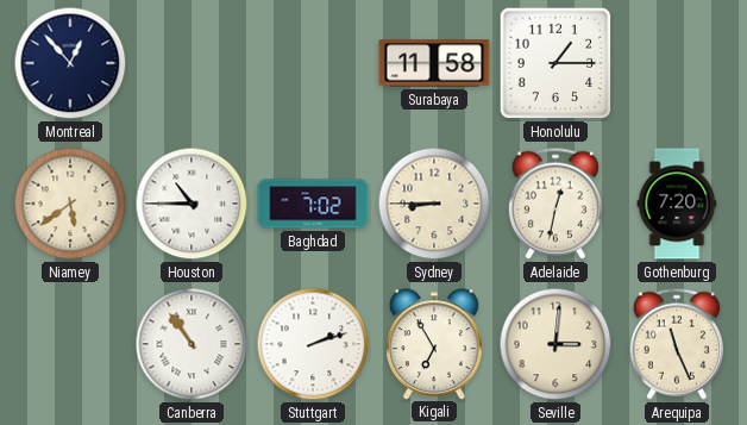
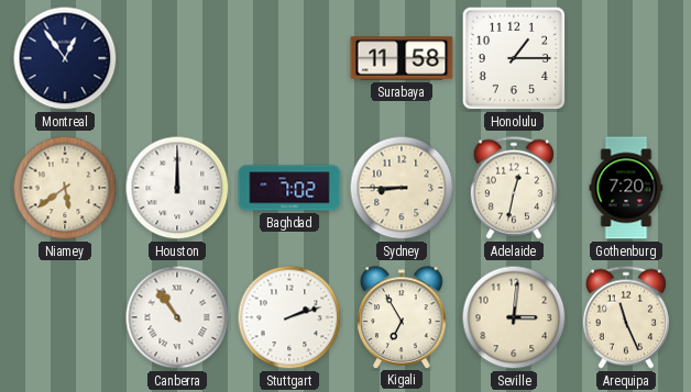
Montreal: 12:53 -> 12:54
Houston: 10:45 -> 12:00
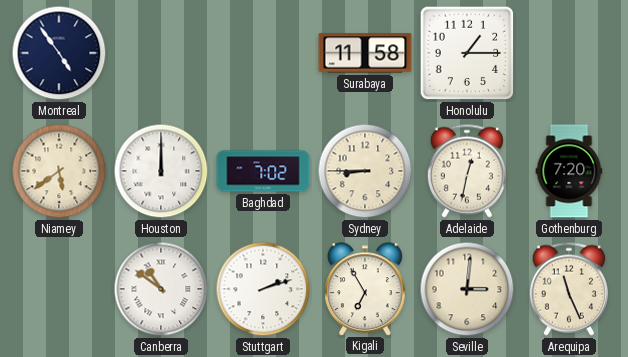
Montreal: 12:54 -> 4:54
Canberra: 10:54 -> 10:51
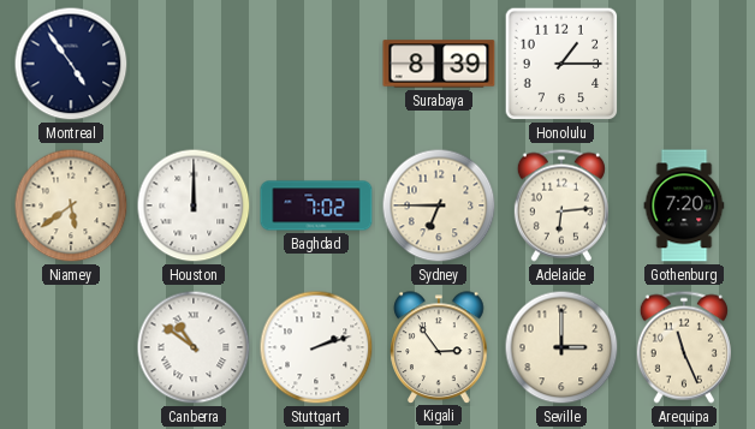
Surabaya: 11:58 -> 8:39
Sydney: 8:45 -> 6:45
Adelaide: 12:32 -> 6:14
Kigali: 6:55 -> 2:54
Seville: 3:01 -> 3:00
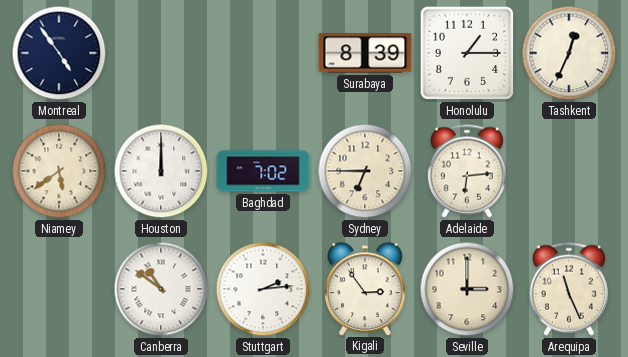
Tashkent: none -> 12:34
Gothenburg: 7:20 -> none
Stuttgart: 2:12 -> 2:14
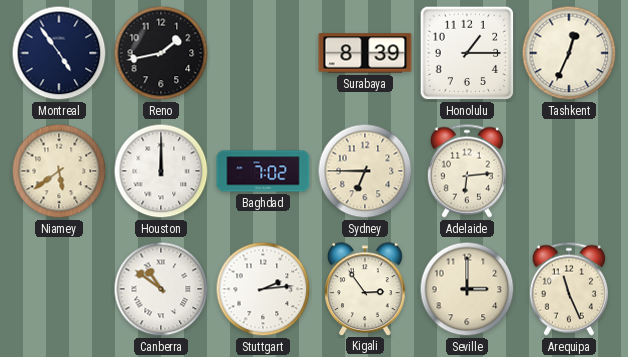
Reno: none -> 1:43
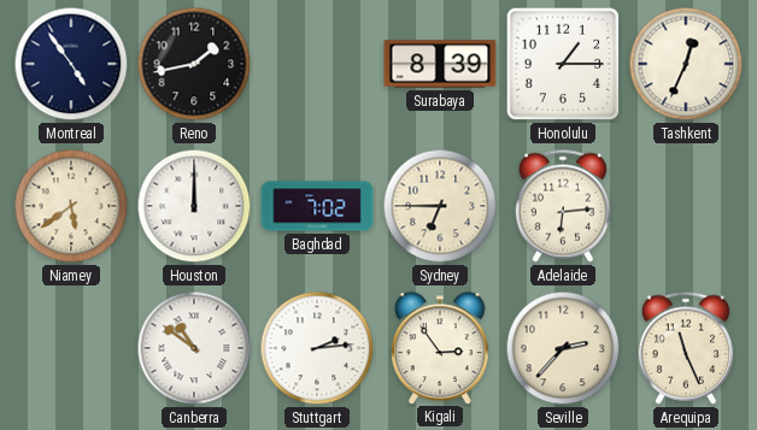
Seville: 3:00 -> 2:37
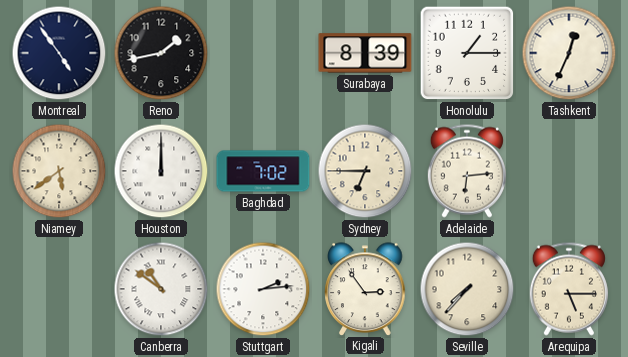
Seville: 2:37 -> 7:37
Arequipa: 11:26 -> 5:15
